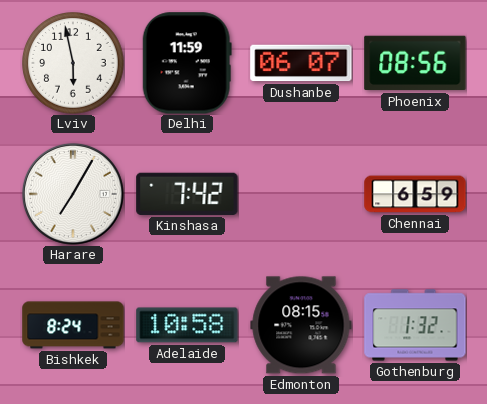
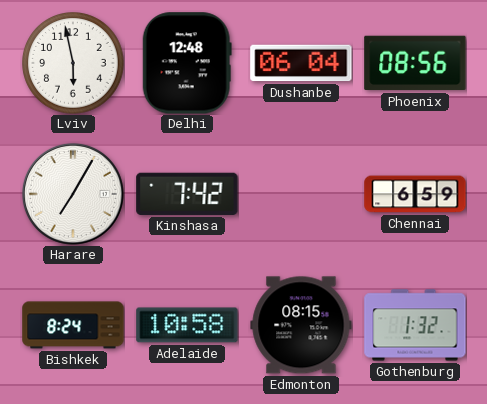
Delhi: 11:59 -> 12:48
Dushanbe: 06:07 -> 06:04
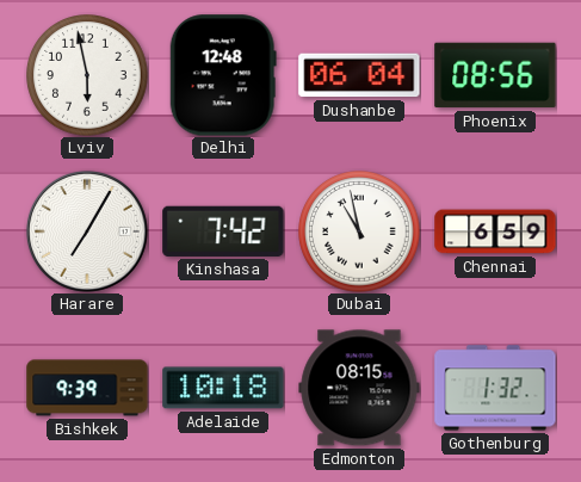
Dubai: none -> 10:58
Bishkek: 8:24 -> 9:39
Adelaide: 10:58 -> 10:18
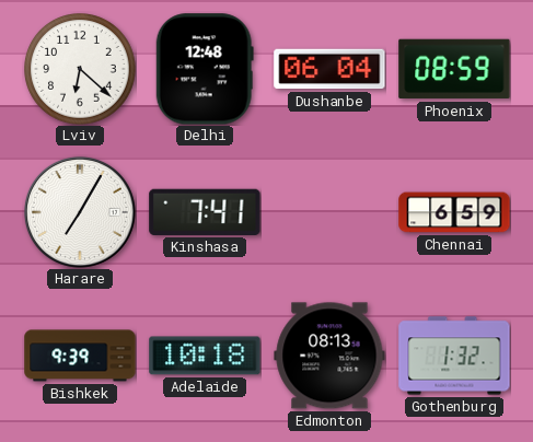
Lviv: 5:58 -> 6:22
Phoenix: 08:56 -> 08:59
Kinshasa: 7:42 -> 7:41
Dubai: 10:58 -> none
Edmonton: 08:15 -> 08:13
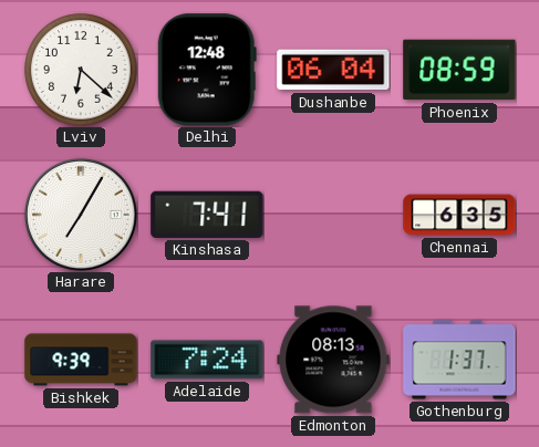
Chennai: 6:59 -> 6:35
Adelaide: 10:18 -> 7:24
Gothenburg: 1:32 -> 1:37
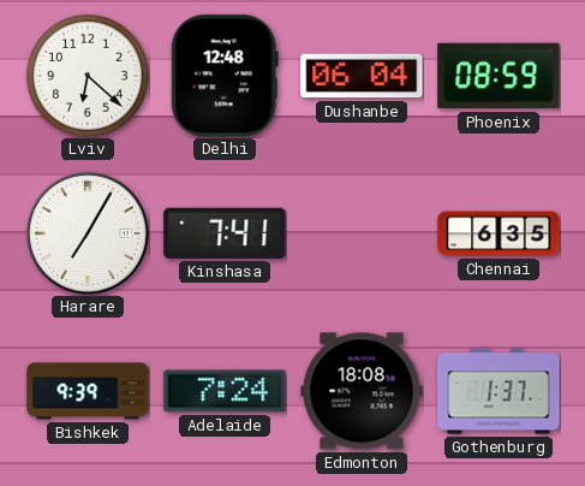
Edmonton: 08:13 -> 18:08
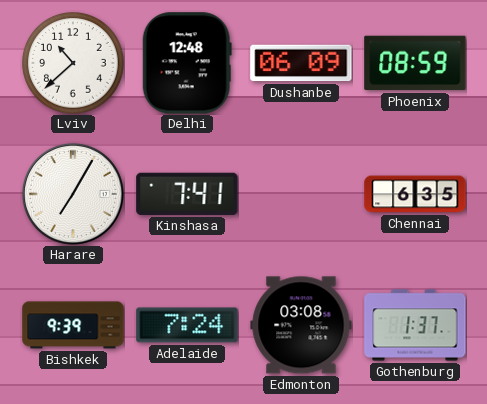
Lviv: 6:22 -> 10:38
Dushanbe: 06:04 -> 06:09
Edmonton: 18:08 -> 03:08
